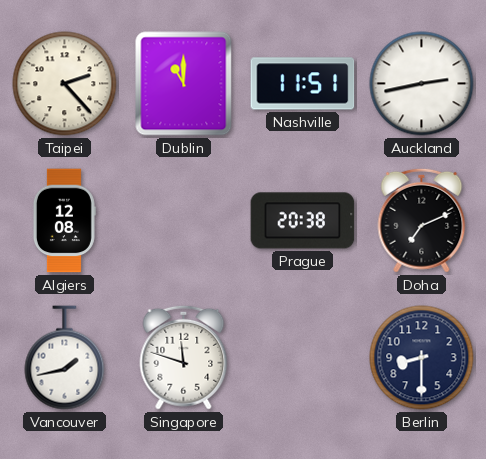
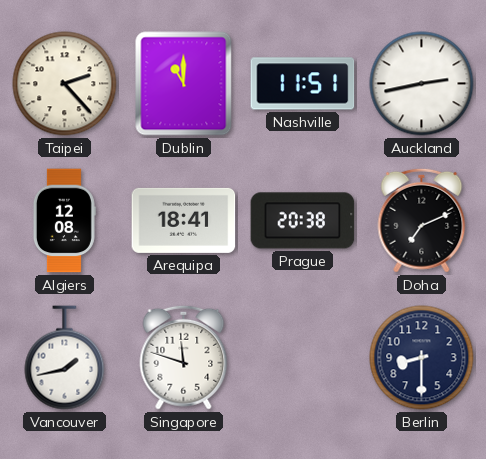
Arequipa: none -> 18:41
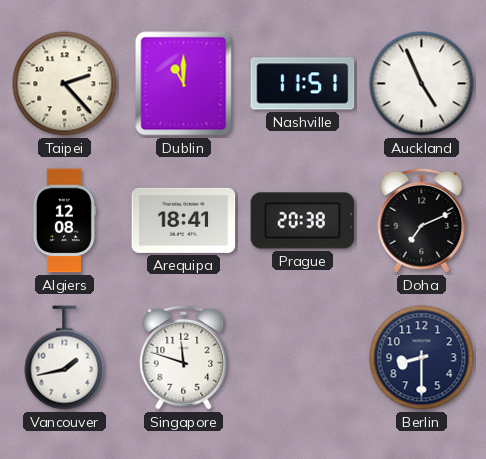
Auckland: 2:43 -> 4:56
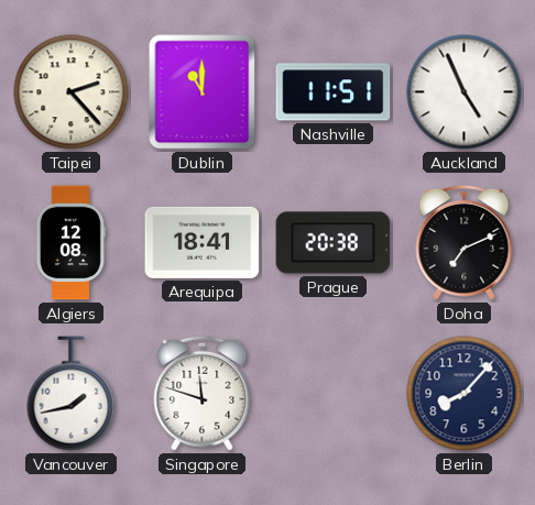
Berlin: 8:30 -> 8:07
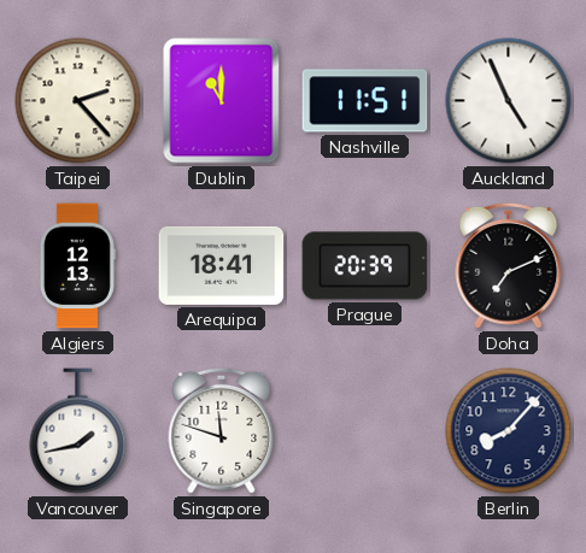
Algiers: 12:08 -> 12:13
Prague: 20:38 -> 20:39
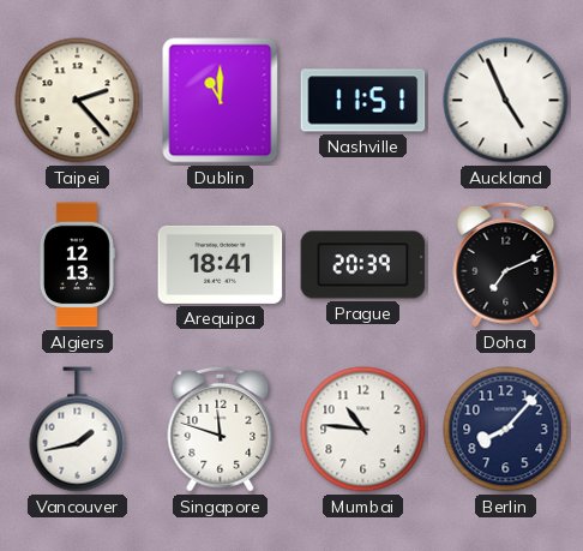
Mumbai: none -> 10:46
